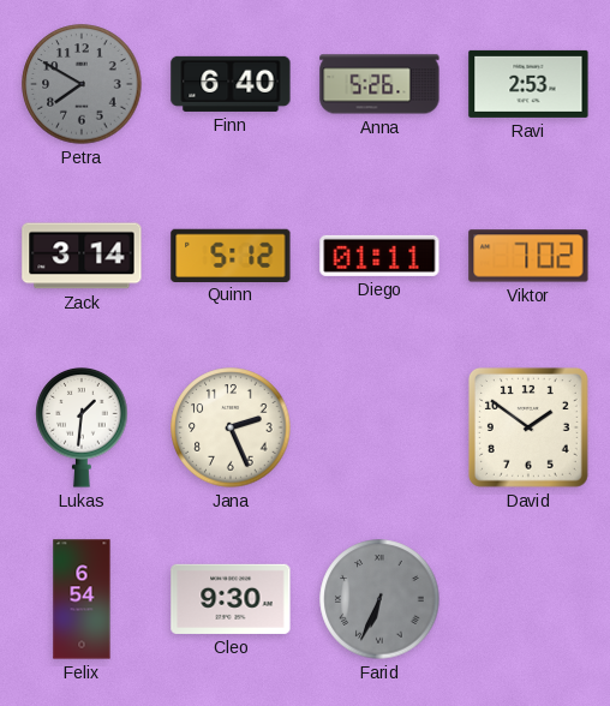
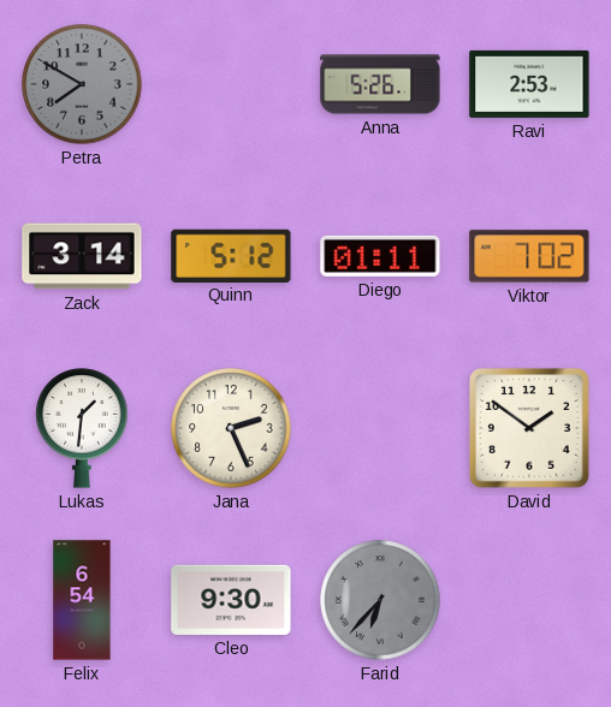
Finn: 6:40 -> none
Farid: 6:34 -> 6:37
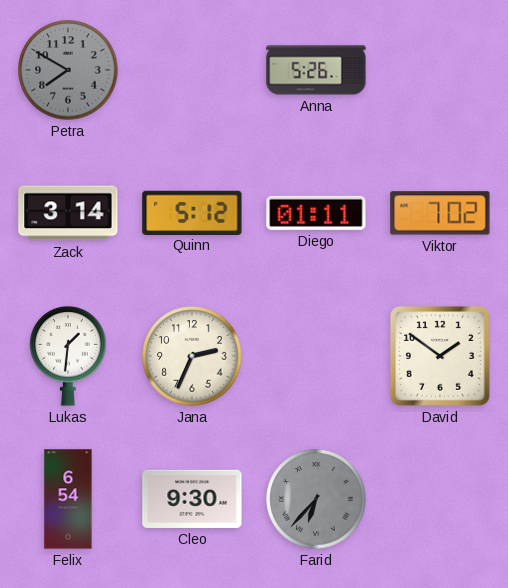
Ravi: 2:53 -> none
Jana: 2:26 -> 2:34
